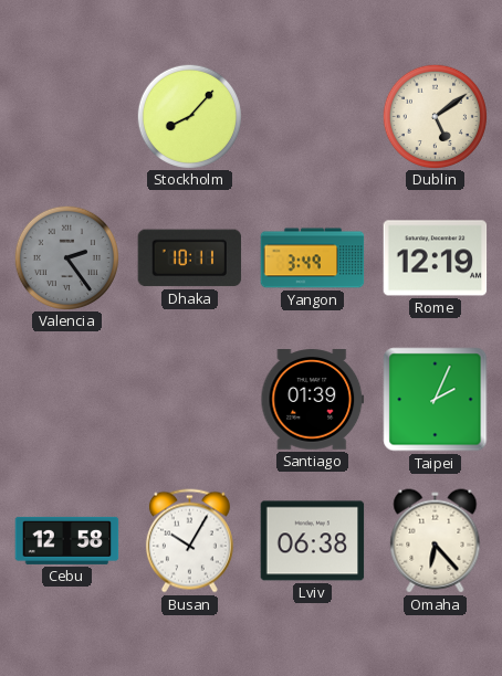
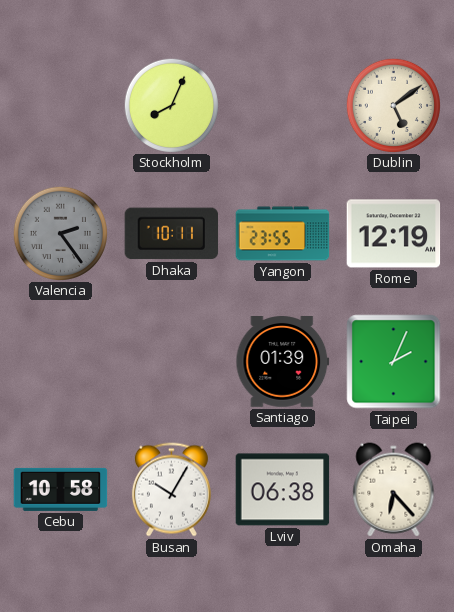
Stockholm: 8:07 -> 8:04
Yangon: 3:49 -> 23:55
Cebu: 12:58 -> 10:58
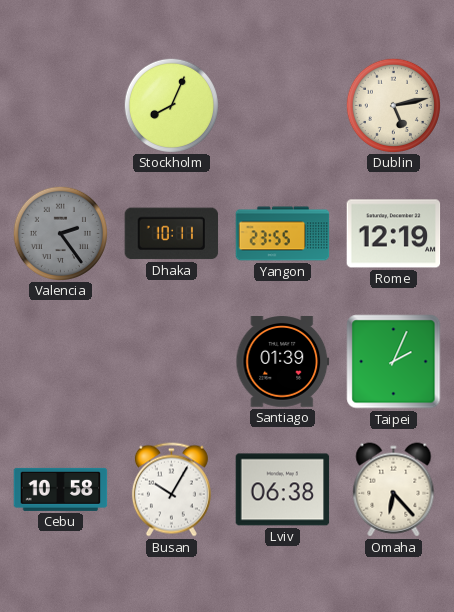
Dublin: 5:09 -> 5:13
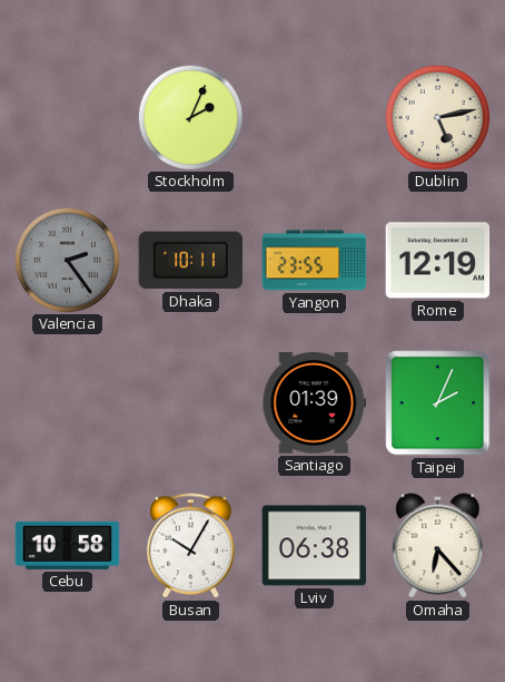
Stockholm: 8:04 -> 2:04
